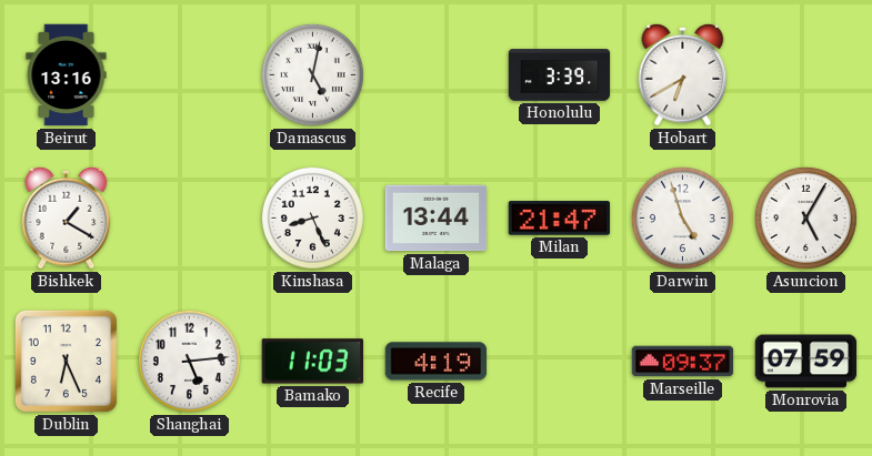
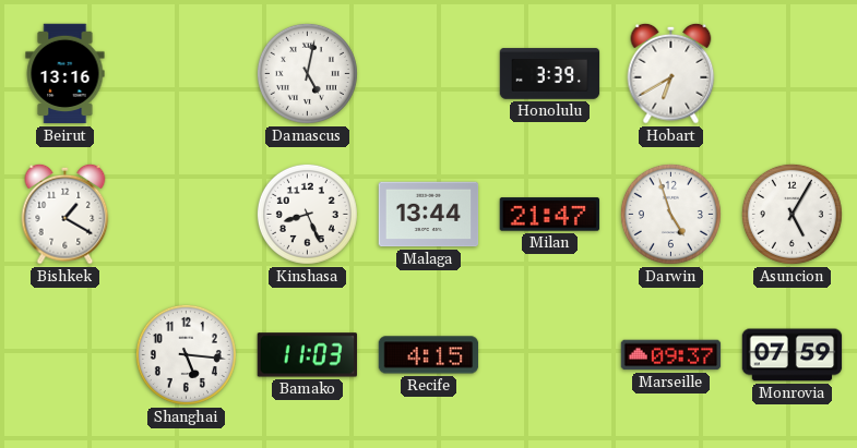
Dublin: 6:26 -> none
Shanghai: 5:14 -> 5:16
Recife: 4:19 -> 4:15
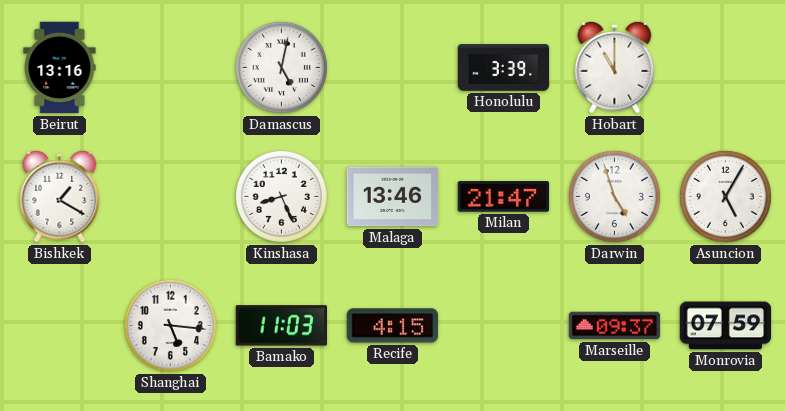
Hobart: 6:40 -> 11:00
Malaga: 13:44 -> 13:46
